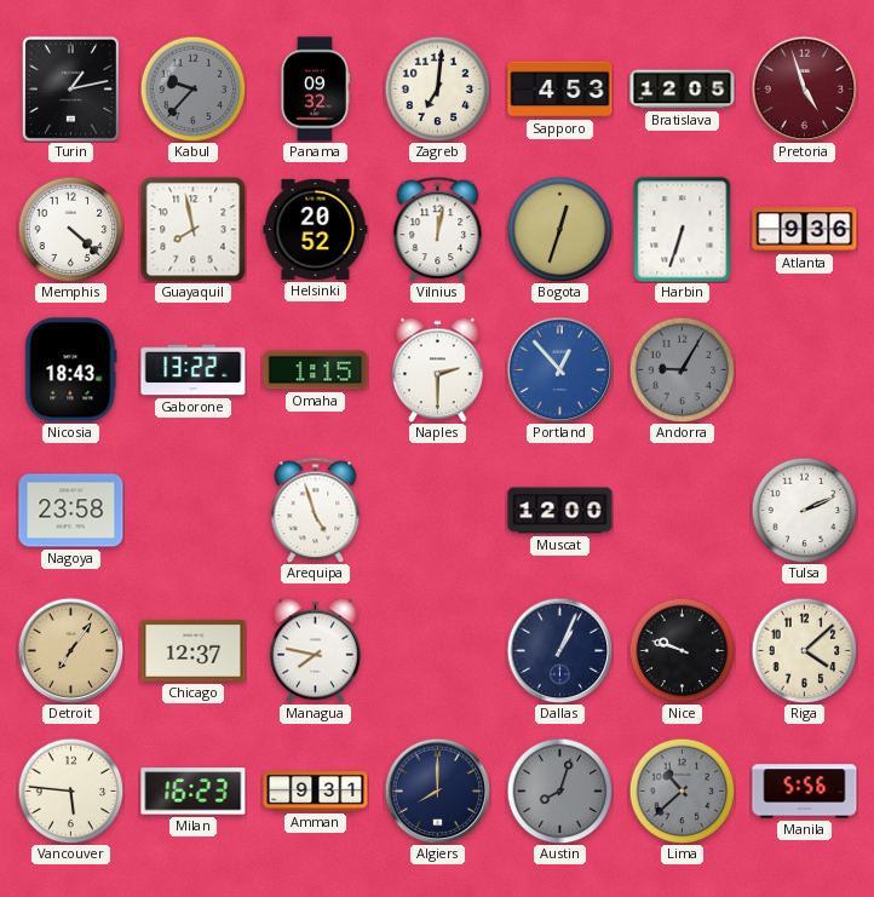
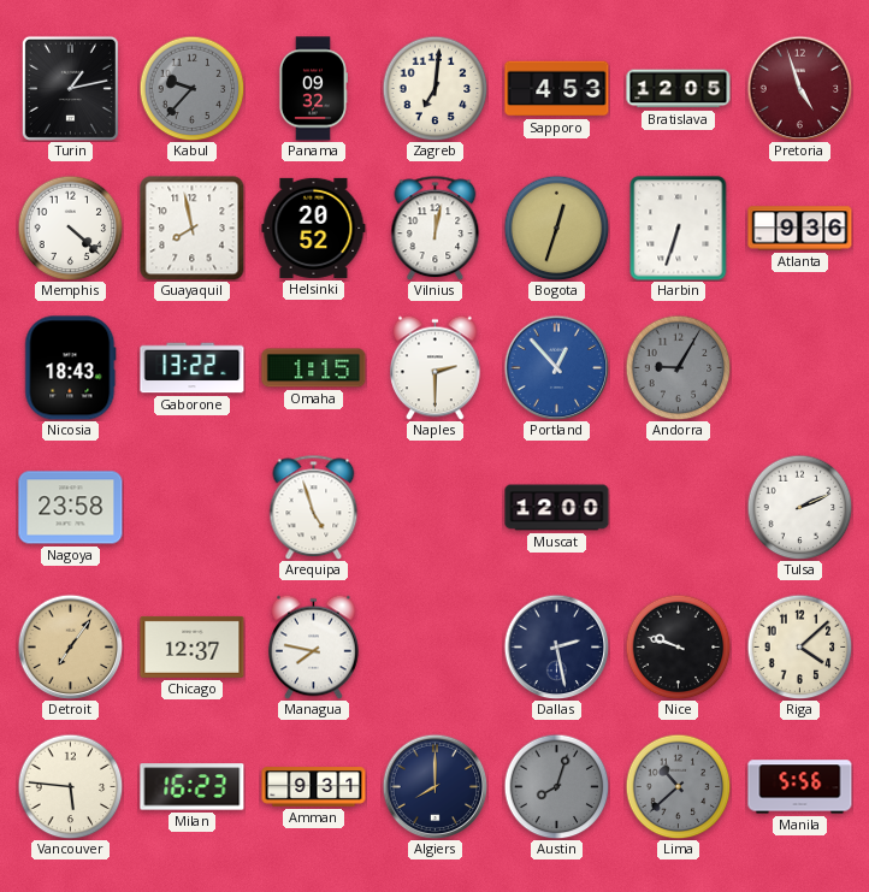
Dallas: 1:04 -> 2:28
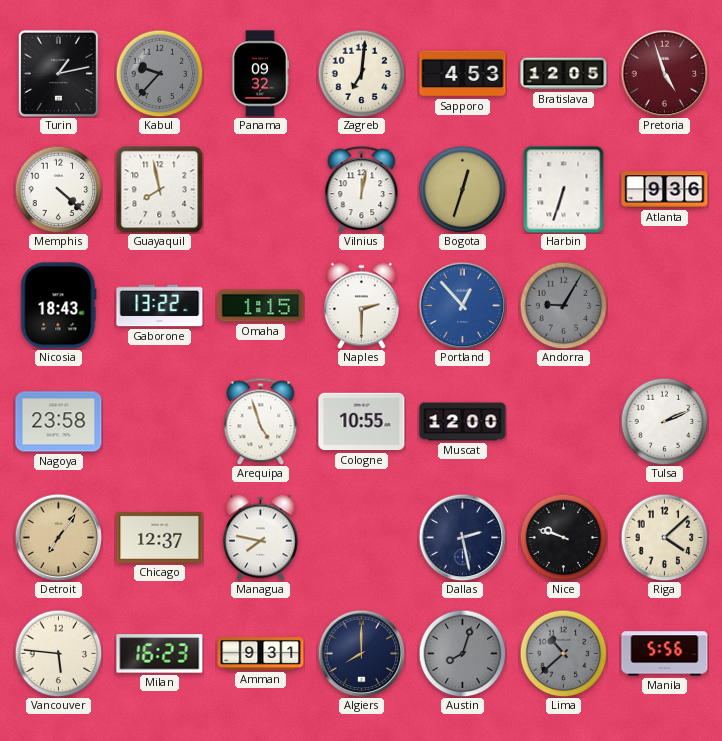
Helsinki: 20:52 -> none
Cologne: none -> 10:55
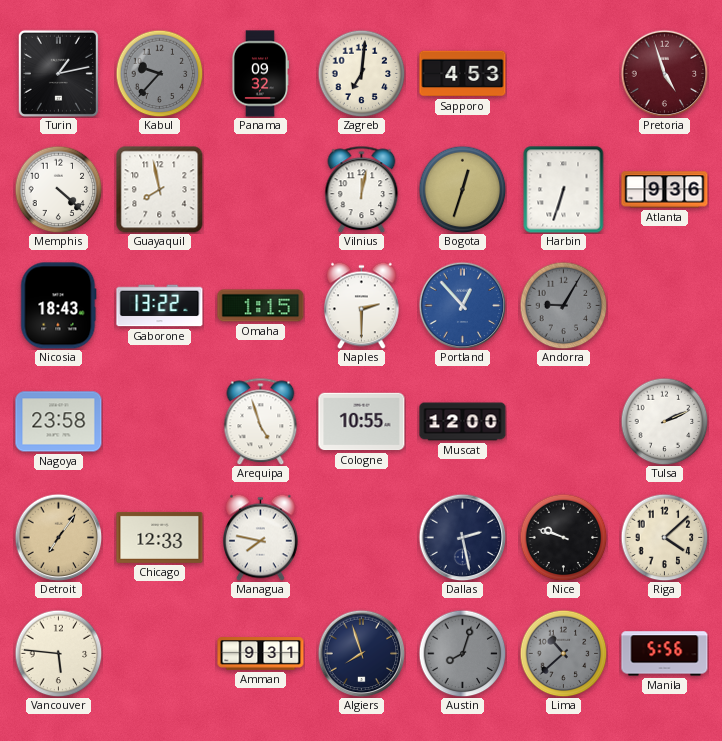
Bratislava: 12:05 -> none
Chicago: 12:37 -> 12:33
Milan: 16:23 -> none
Algiers: 8:00 -> 7:57
